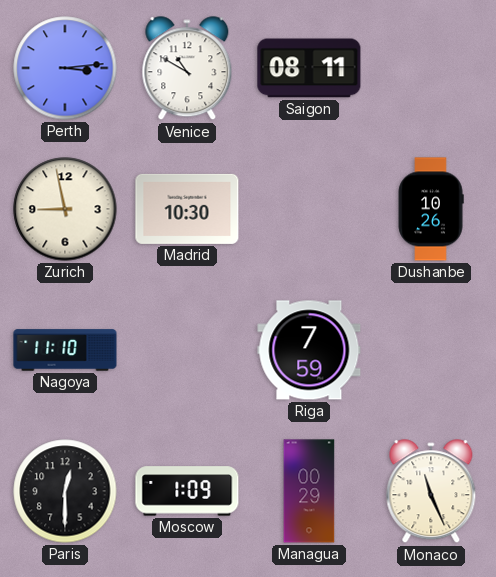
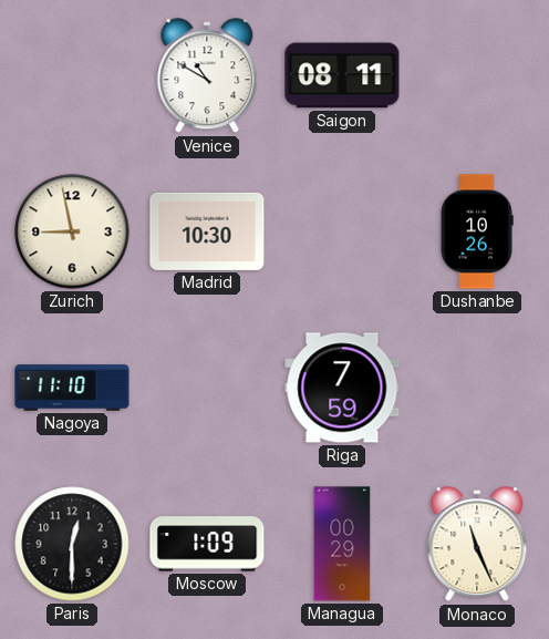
Perth: 3:14 -> none
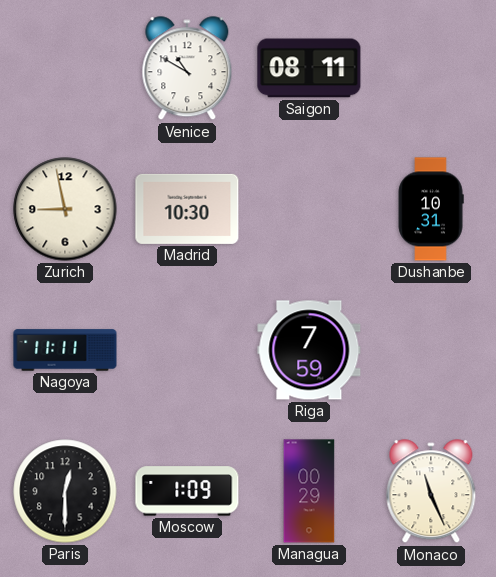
Dushanbe: 10:26 -> 10:31
Nagoya: 11:10 -> 11:11
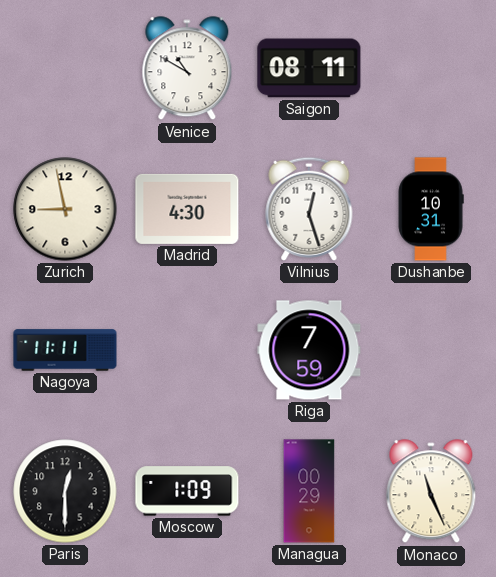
Madrid: 10:30 -> 4:30
Vilnius: none -> 12:27
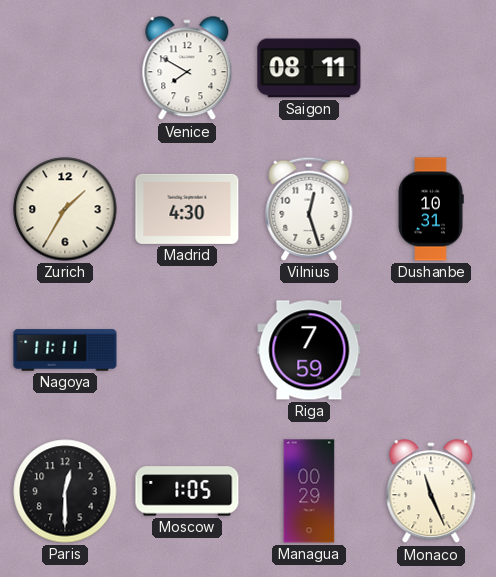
Venice: 10:50 -> 7:50
Zurich: 8:58 -> 1:35
Moscow: 1:09 -> 1:05
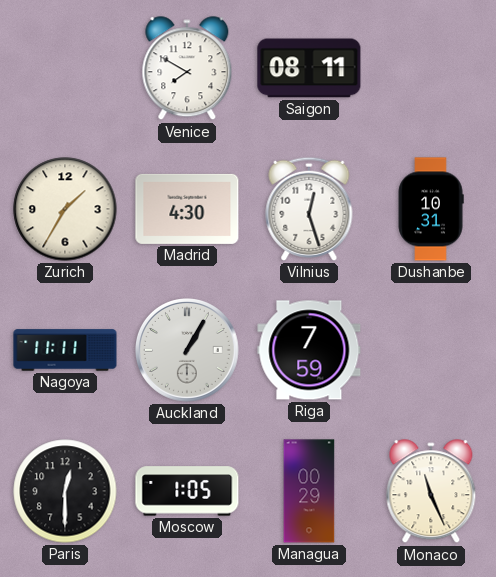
Auckland: none -> 1:05
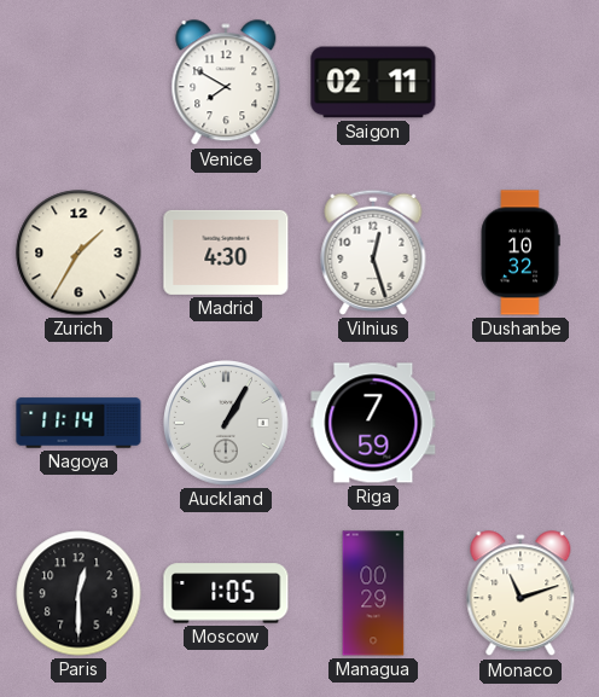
Saigon: 08:11 -> 02:11
Dushanbe: 10:31 -> 10:32
Nagoya: 11:11 -> 11:14
Monaco: 11:26 -> 11:12
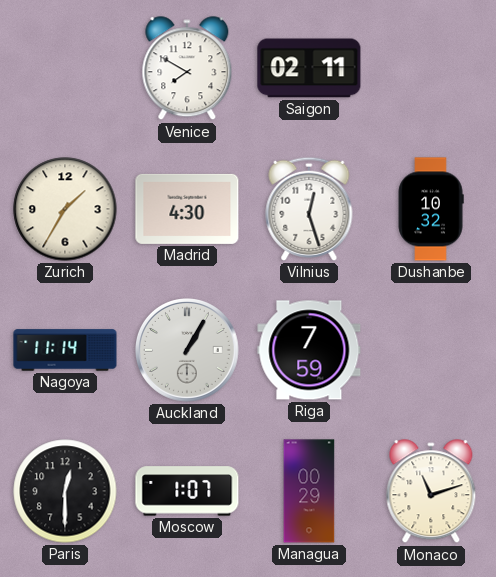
Moscow: 1:05 -> 1:07
